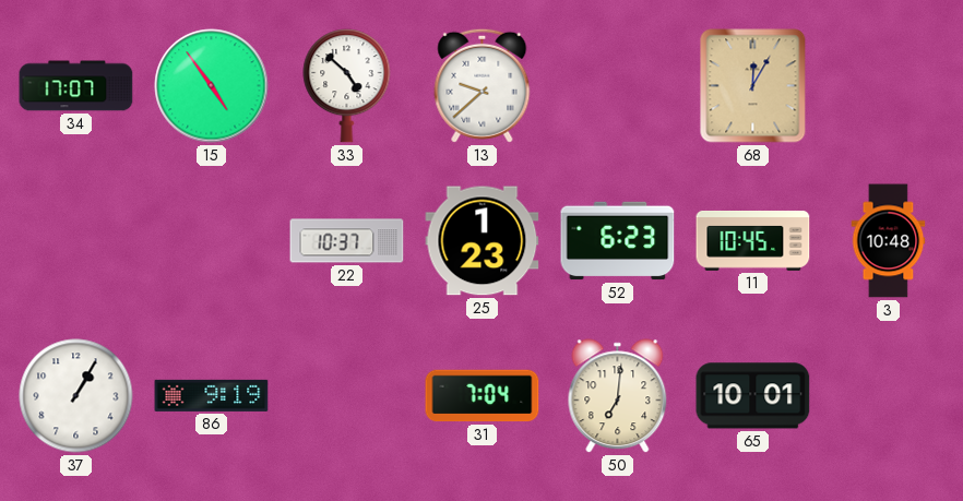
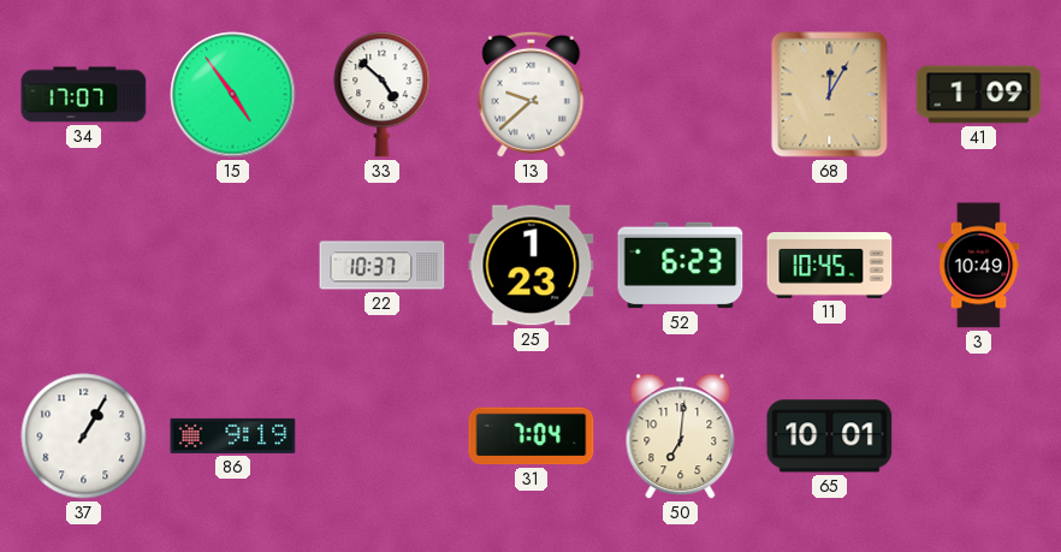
41: none -> 1:09
3: 10:48 -> 10:49
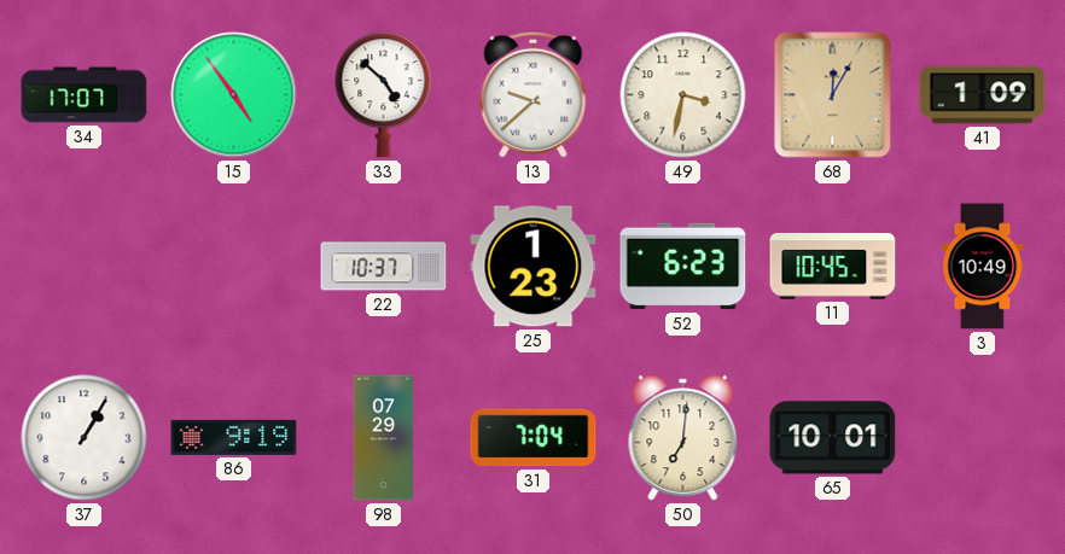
49: none -> 3:32
98: none -> 07:29
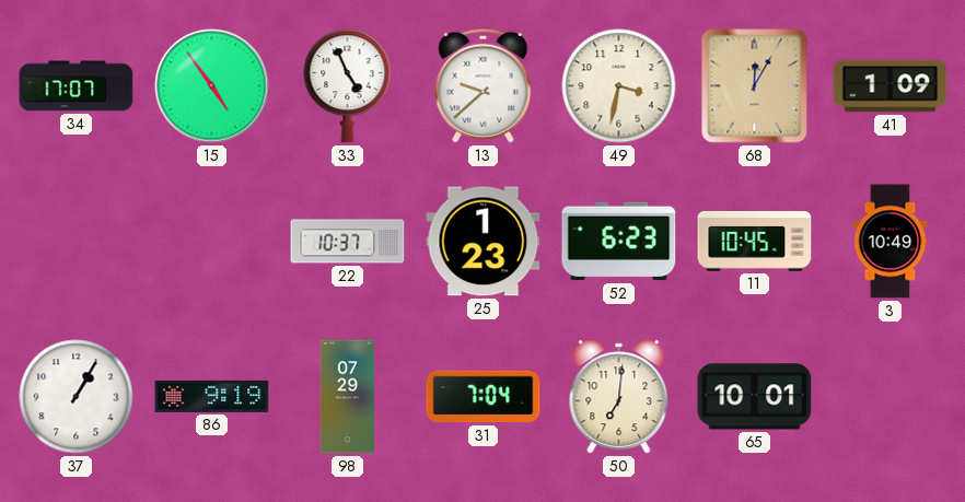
33: 4:52 -> 4:56
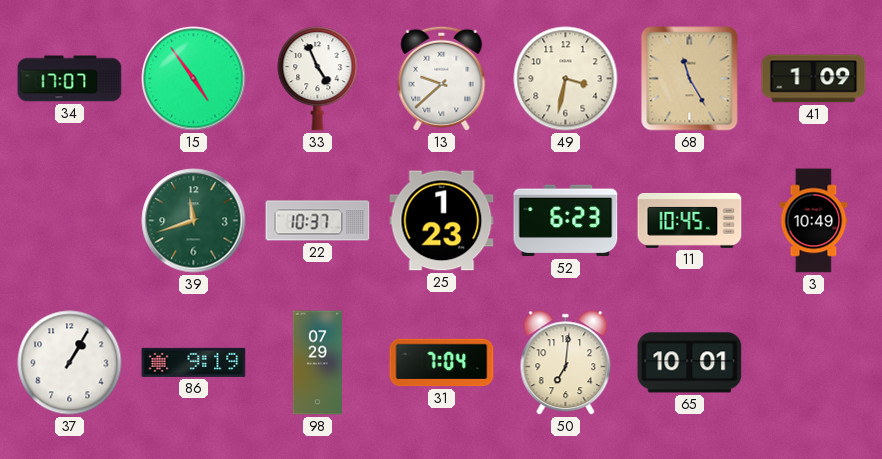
68: 12:05 -> 11:25
39: none -> 11:42
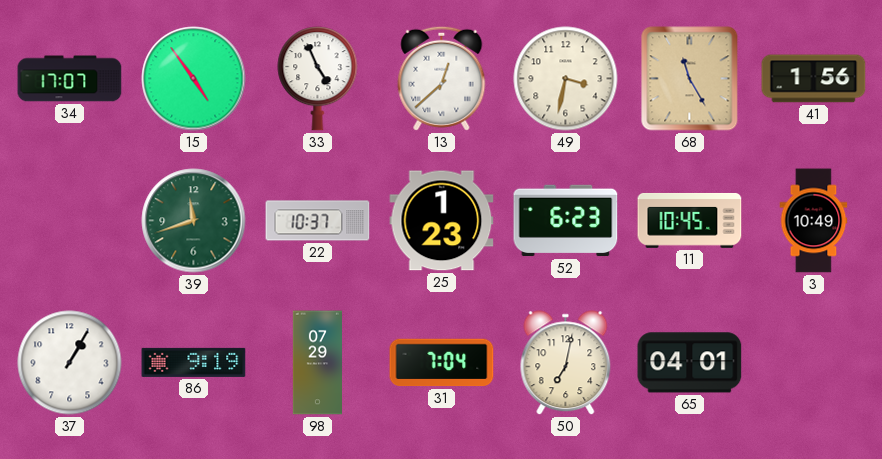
13: 9:38 -> 12:38
41: 1:09 -> 1:56
50: 7:01 -> 7:02
65: 10:01 -> 04:01
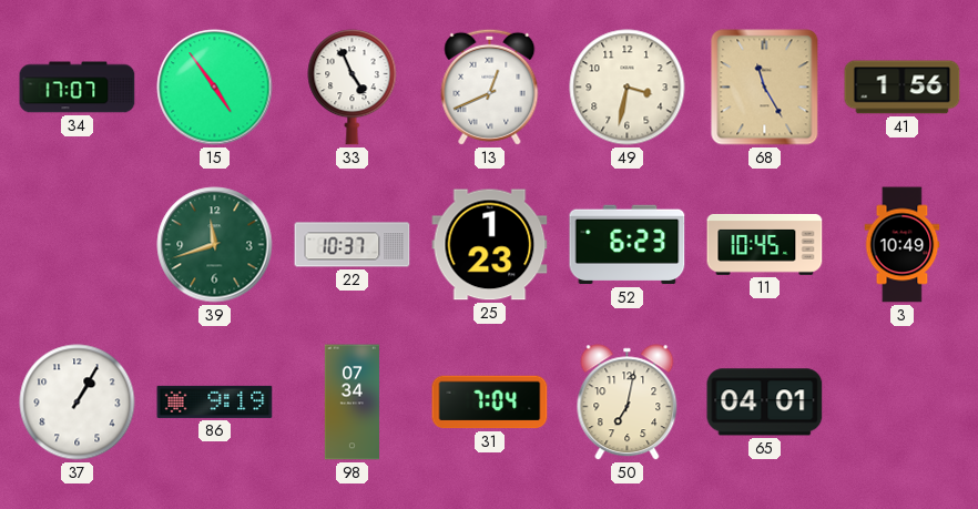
13: 12:38 -> 12:41
98: 07:29 -> 07:34
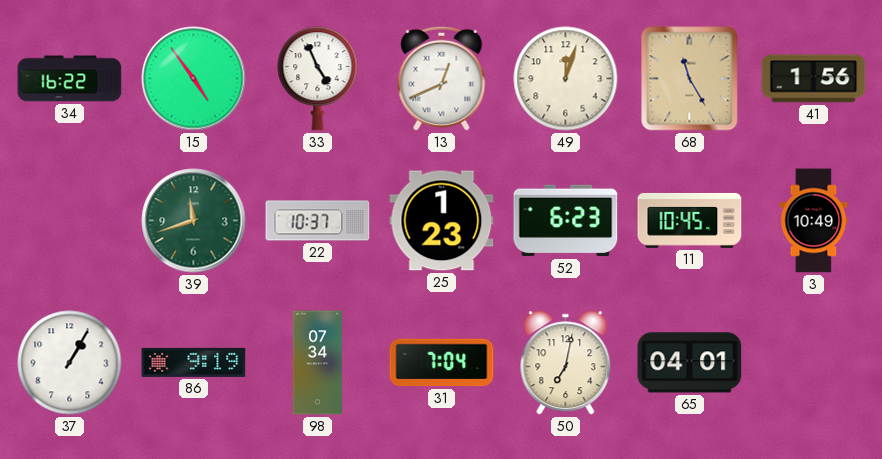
34: 17:07 -> 16:22
49: 3:32 -> 12:03
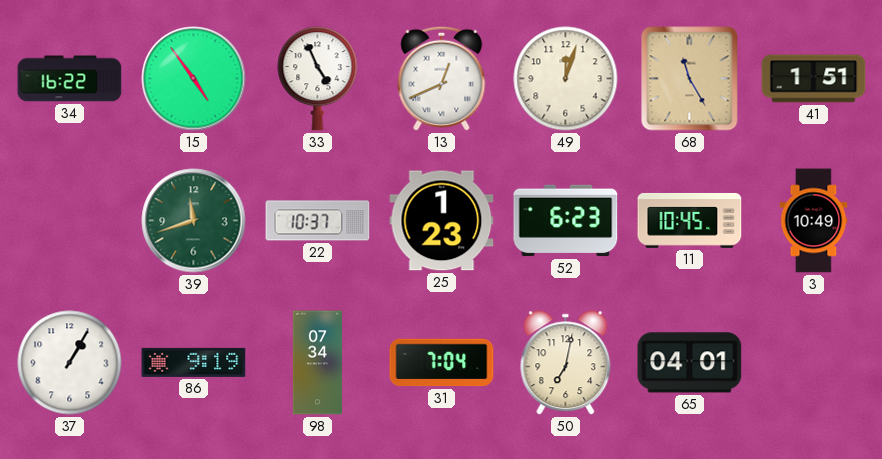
41: 1:56 -> 1:51
